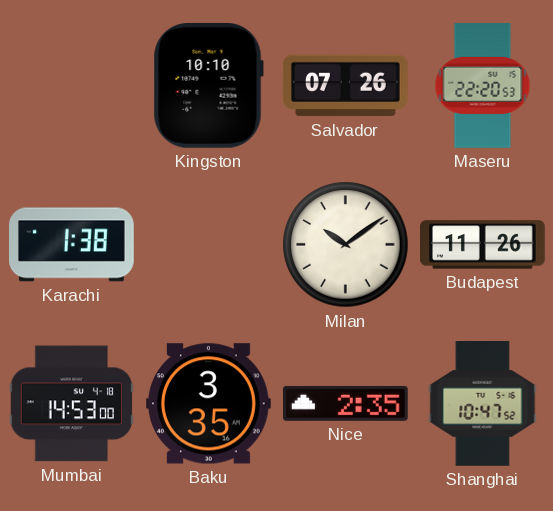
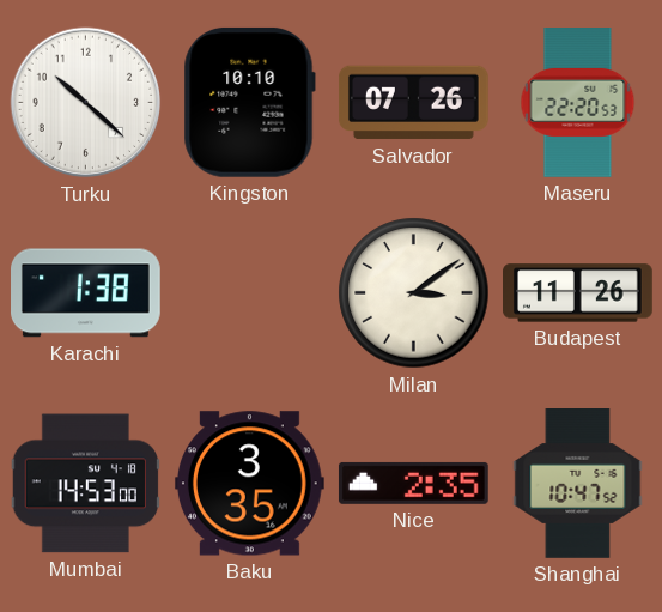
Turku: none -> 10:22
Milan: 10:09 -> 3:09
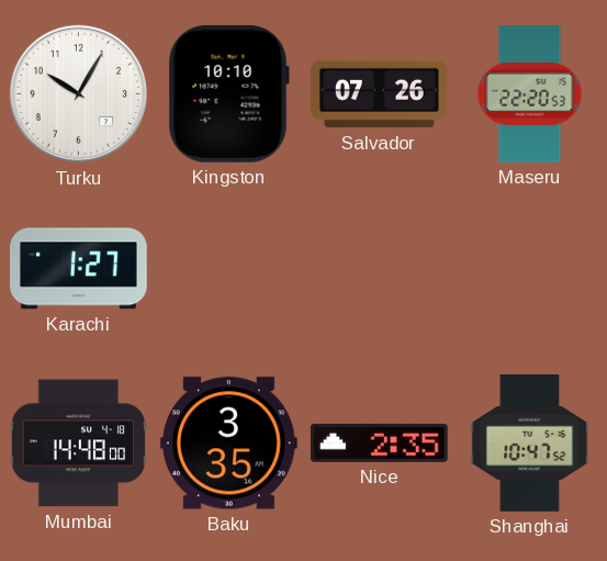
Turku: 10:22 -> 10:05
Karachi: 1:38 -> 1:27
Milan: 3:09 -> none
Budapest: 11:26 -> none
Mumbai: 14:53 -> 14:48
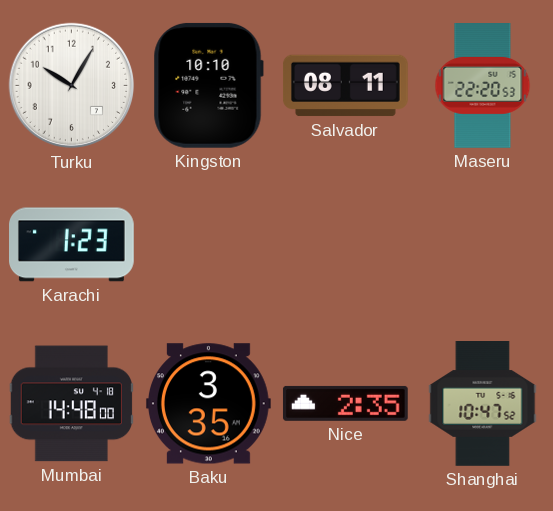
Salvador: 07:26 -> 08:11
Karachi: 1:27 -> 1:23
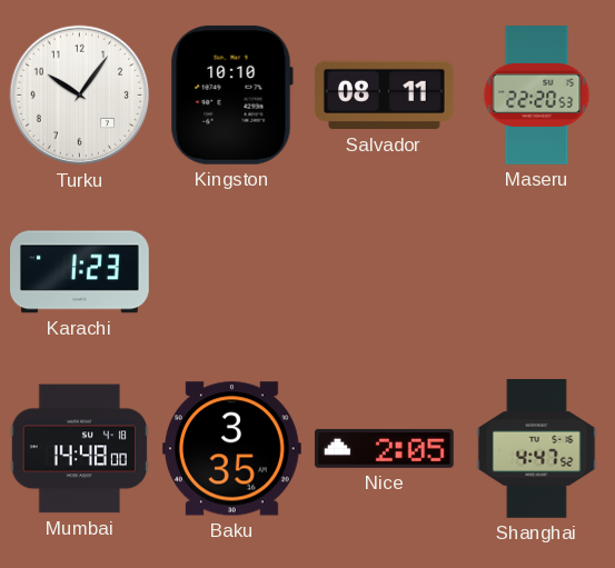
Turku: 10:05 -> 10:06
Nice: 2:35 -> 2:05
Shanghai: 10:47 -> 4:47
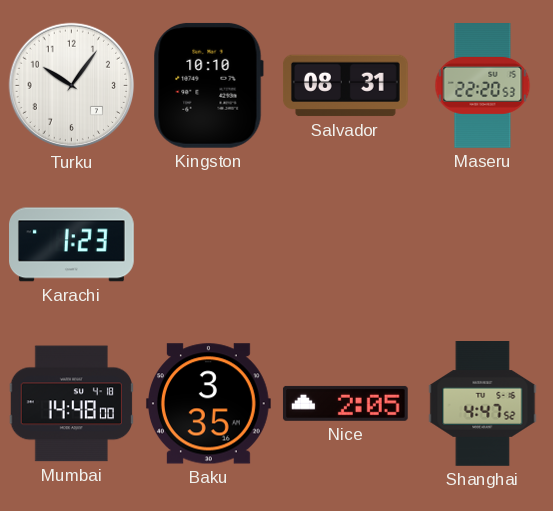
Salvador: 08:11 -> 08:31
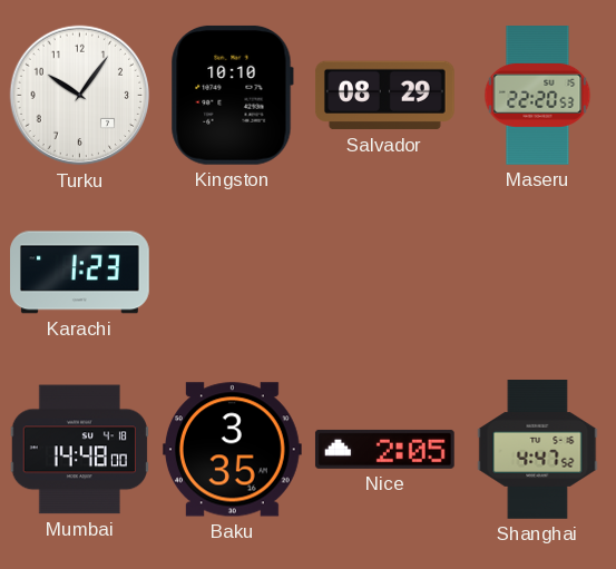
Salvador: 08:31 -> 08:29
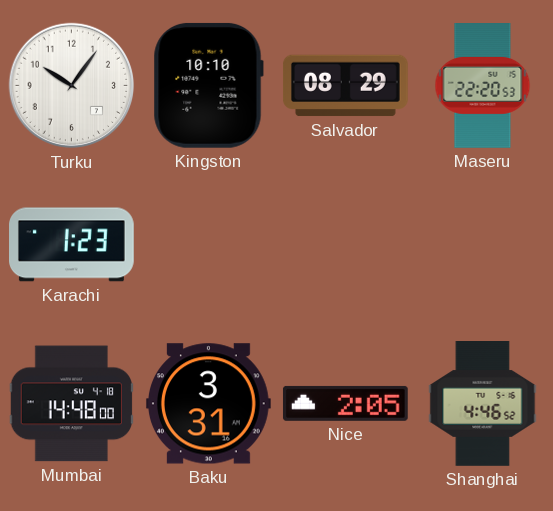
Baku: 3:35 -> 3:31
Shanghai: 4:47 -> 4:46
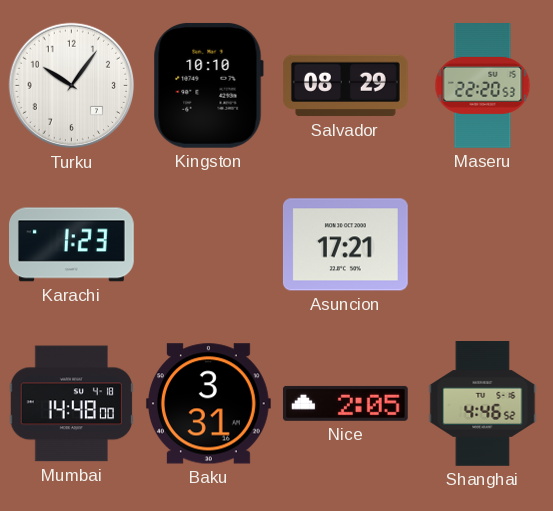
Asuncion: none -> 17:21
